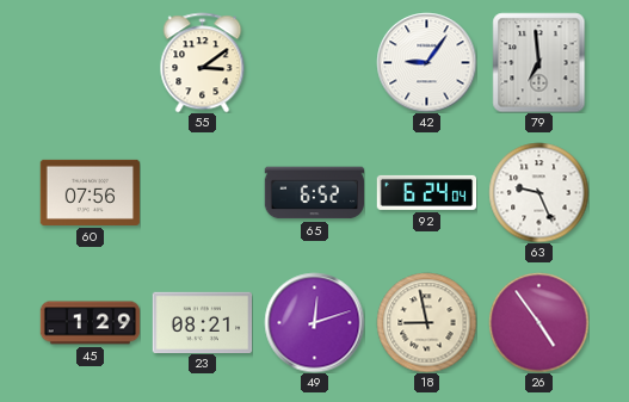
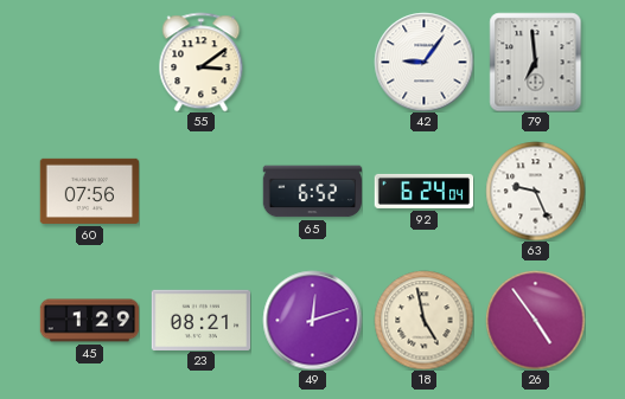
18: 8:58 -> 4:58
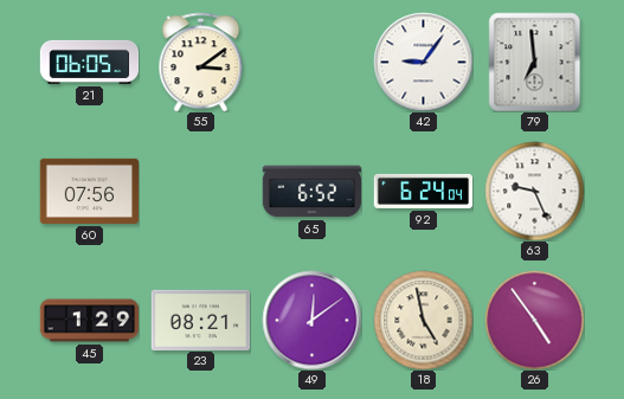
21: none -> 06:05
49: 12:12 -> 12:09
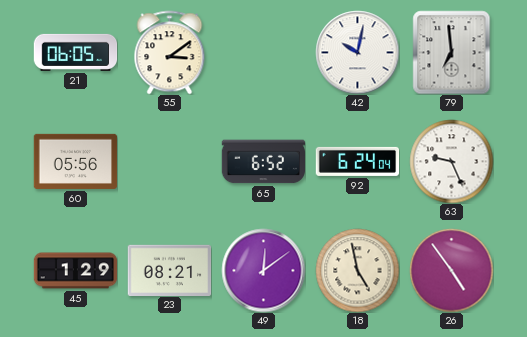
42: 9:06 -> 10:02
60: 07:56 -> 05:56
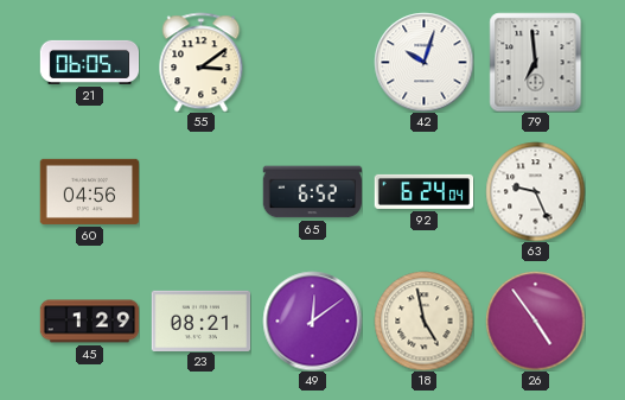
42: 10:02 -> 10:03
60: 05:56 -> 04:56
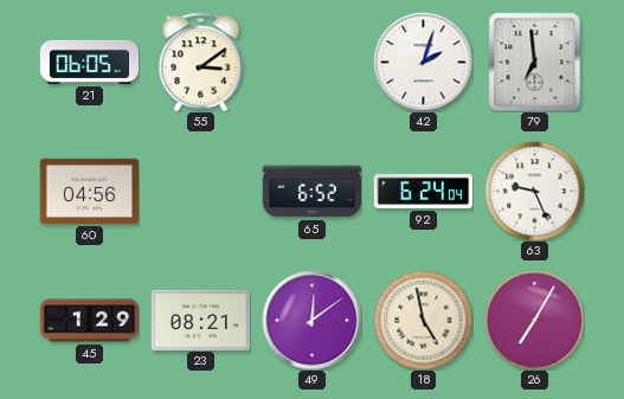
42: 10:03 -> 2:03
26: 4:54 -> 7:05
